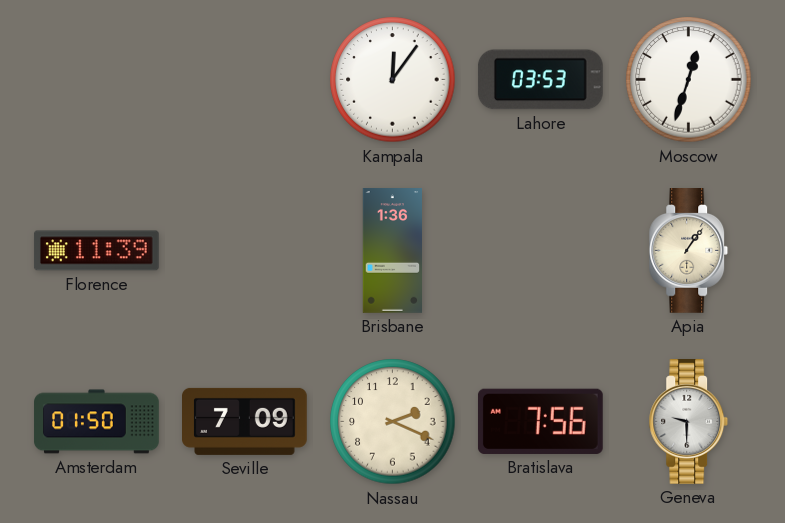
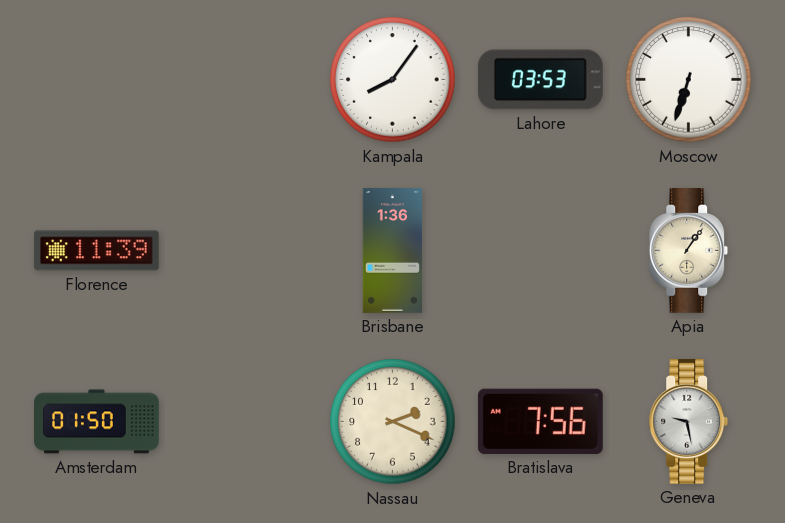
Kampala: 12:06 -> 8:06
Moscow: 12:33 -> 6:33
Seville: 7:09 -> none
Geneva: 9:30 -> 9:28
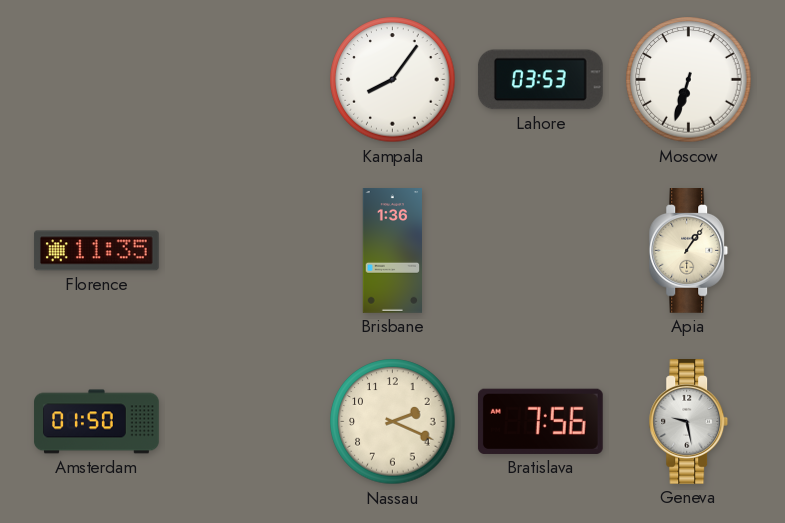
Florence: 11:39 -> 11:35
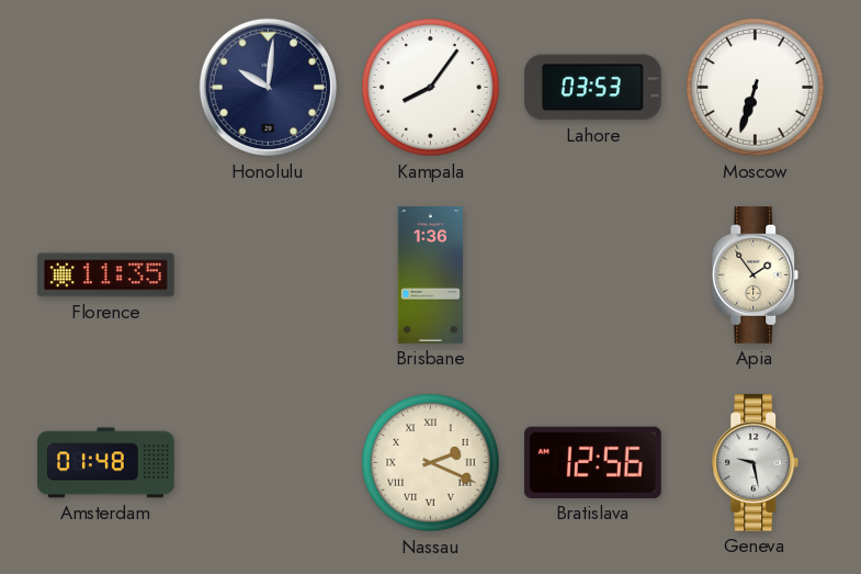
Honolulu: none -> 10:01
Apia: 1:06 -> 1:54
Amsterdam: 01:50 -> 01:48
Nassau numerals: Arabic -> Roman
Bratislava: 7:56 -> 12:56
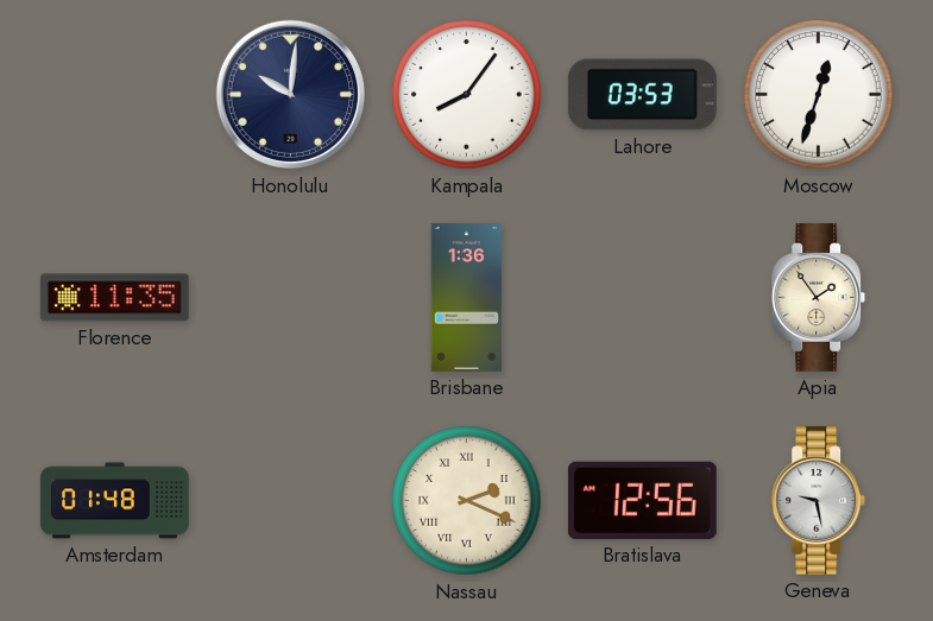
Moscow: 6:33 -> 12:33
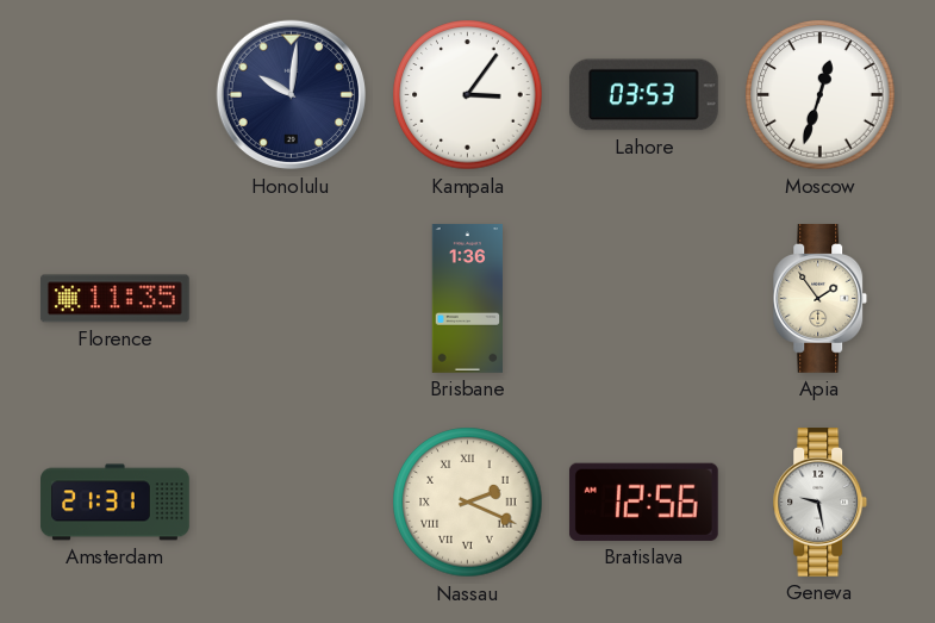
Kampala: 8:06 -> 3:06
Amsterdam: 01:48 -> 21:31
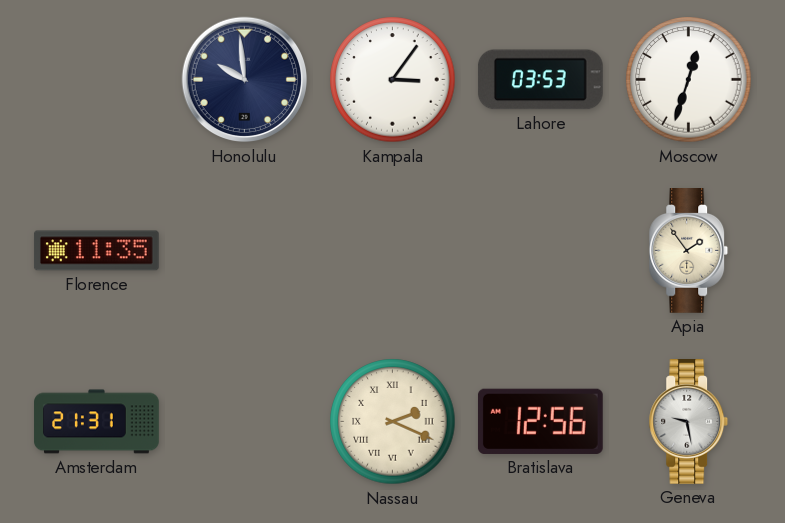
Honolulu: 10:01 -> 9:59
Brisbane: 1:36 -> none
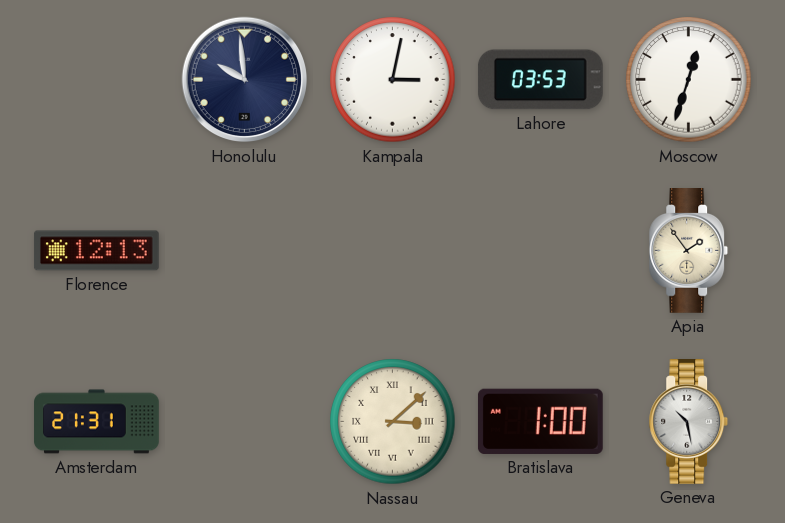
Kampala: 3:06 -> 3:02
Florence: 11:35 -> 12:13
Nassau: 2:19 -> 3:08
Bratislava: 12:56 -> 1:00
Geneva: 9:28 -> 10:28
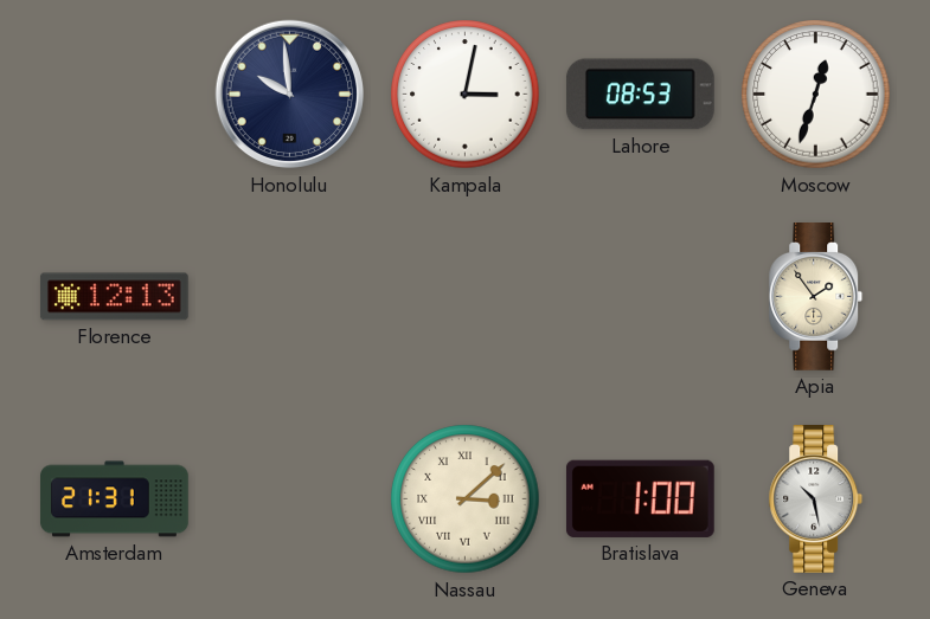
Lahore: 03:53 -> 08:53
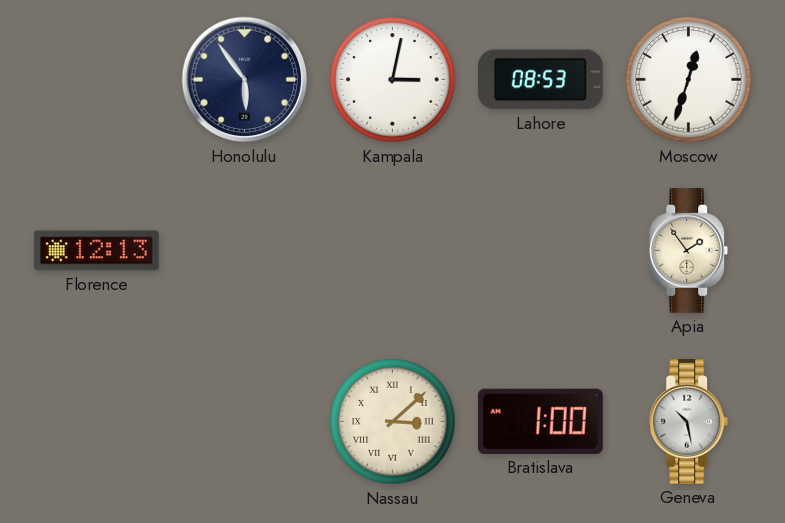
Honolulu: 9:59 -> 5:54
Amsterdam: 21:31 -> none
